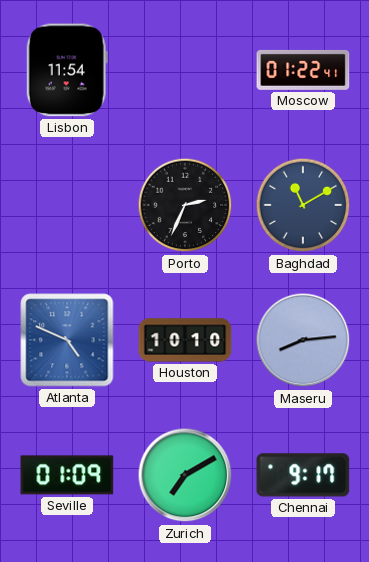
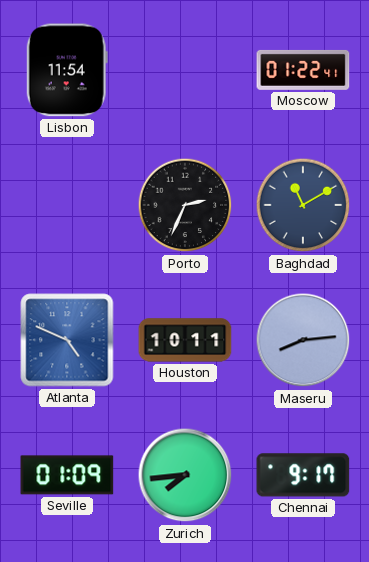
Houston: 10:10 -> 10:11
Zurich: 7:10 -> 7:44
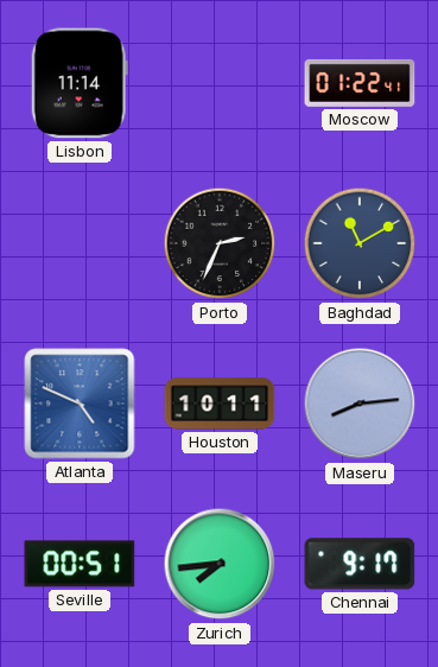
Lisbon: 11:54 -> 11:14
Seville: 01:09 -> 00:51
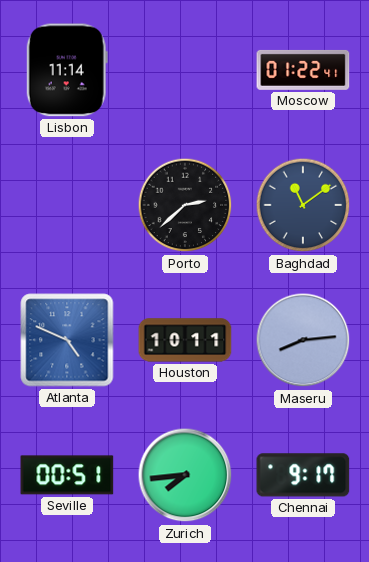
Porto: 2:34 -> 2:38
Baghdad: 11:10 -> 11:09
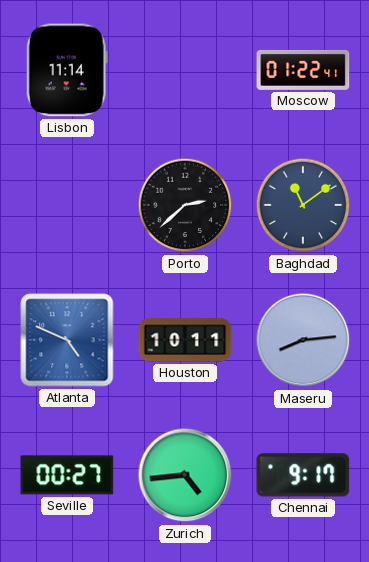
Seville: 00:51 -> 00:27
Zurich: 7:44 -> 4:44
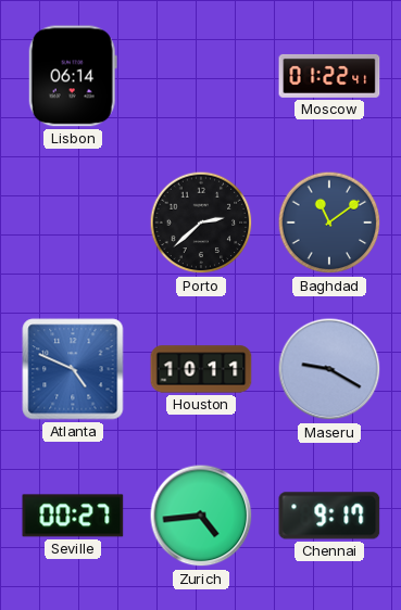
Lisbon: 11:14 -> 06:14
Maseru: 8:14 -> 9:20
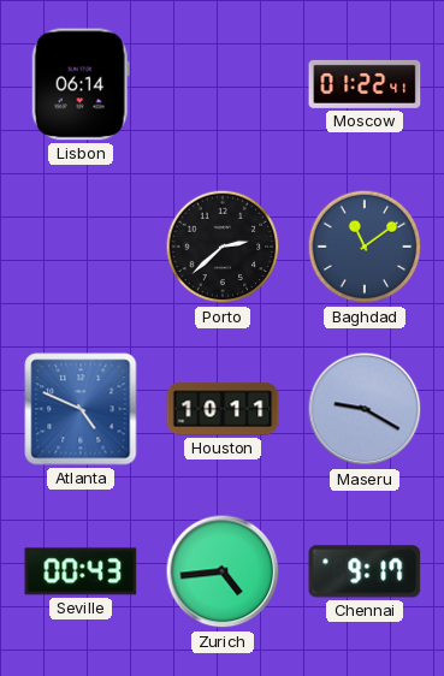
Seville: 00:27 -> 00:43
